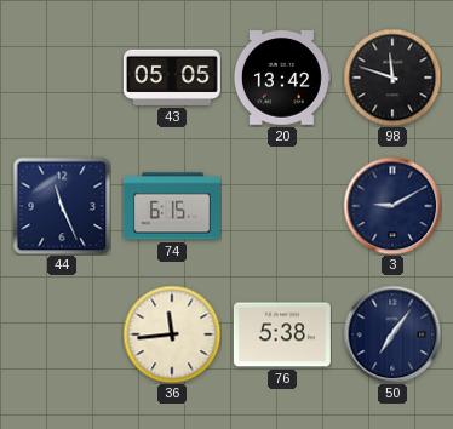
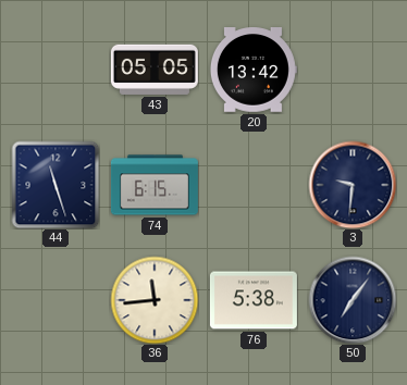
98: 11:48 -> none
44: 11:26 -> 11:27
3: 9:10 -> 9:31
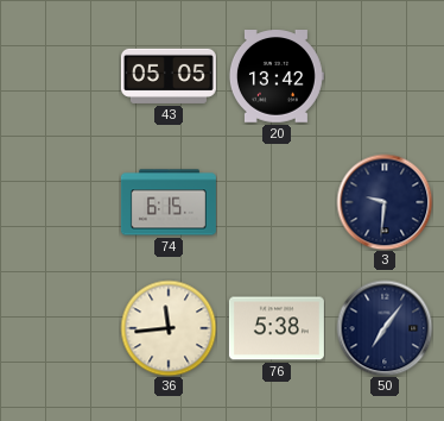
44: 11:27 -> none
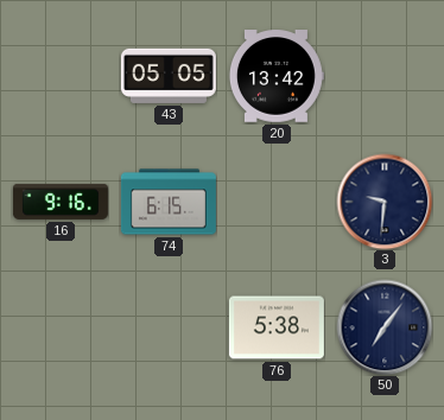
16: none -> 9:16
36: 11:44 -> none
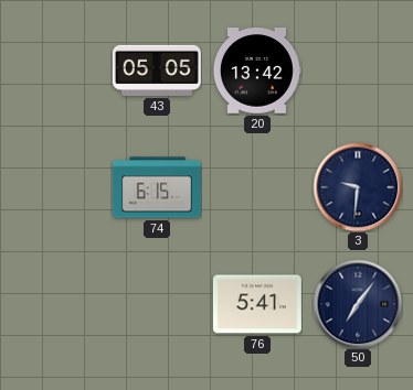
16: 9:16 -> none
76: 5:38 -> 5:41
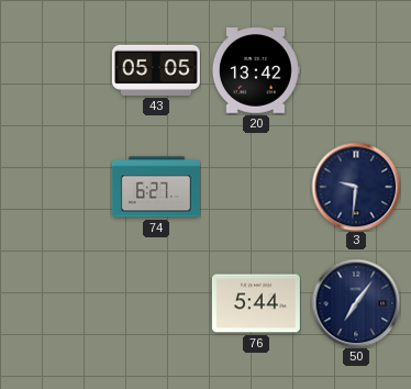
74: 6:15 -> 6:27
76: 5:41 -> 5:44
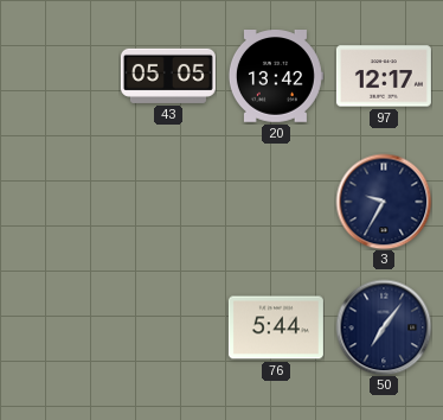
97: none -> 12:17
74: 6:27 -> none
3: 9:31 -> 9:35
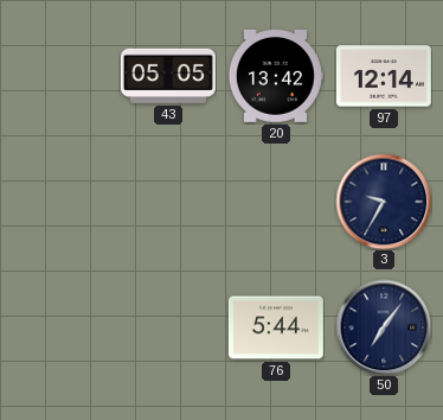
97: 12:17 -> 12:14
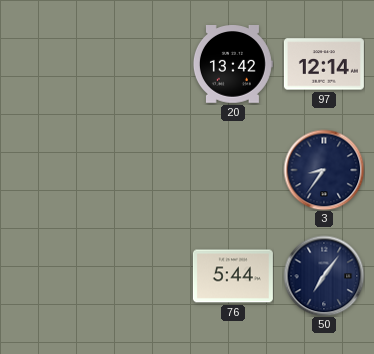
43: 05:05 -> none
3: 9:35 -> 8:36
